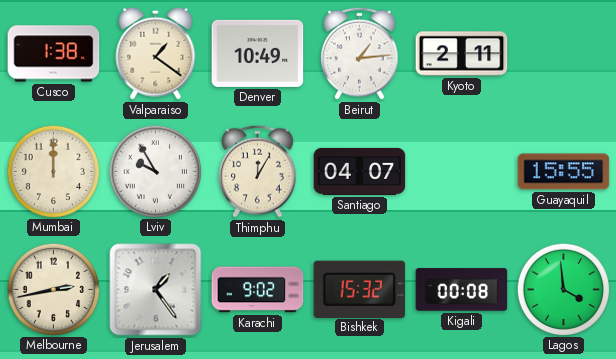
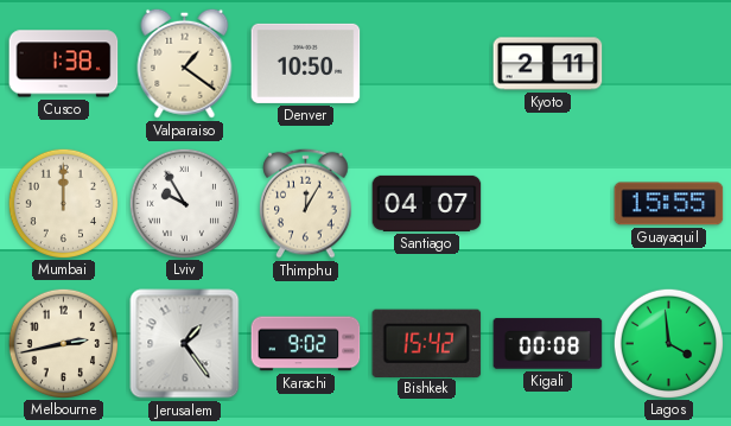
Denver: 10:49 -> 10:50
Beirut: 1:14 -> none
Bishkek: 15:32 -> 15:42
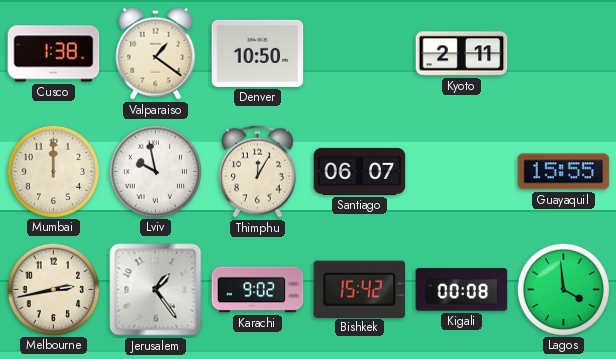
Lviv: 9:55 -> 9:58
Santiago: 04:07 -> 06:07
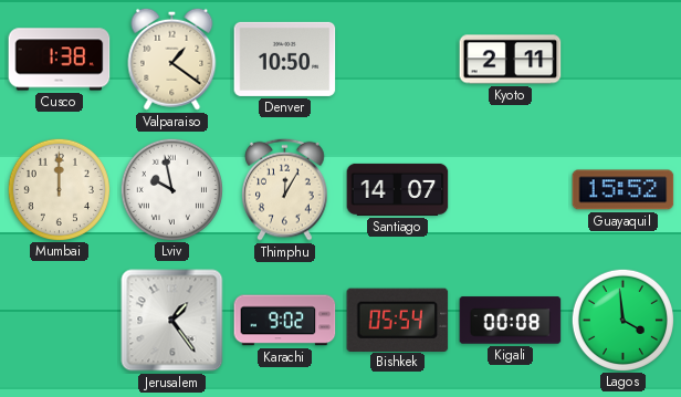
Santiago: 06:07 -> 14:07
Guayaquil: 15:55 -> 15:52
Melbourne: 2:43 -> none
Bishkek: 15:42 -> 05:54
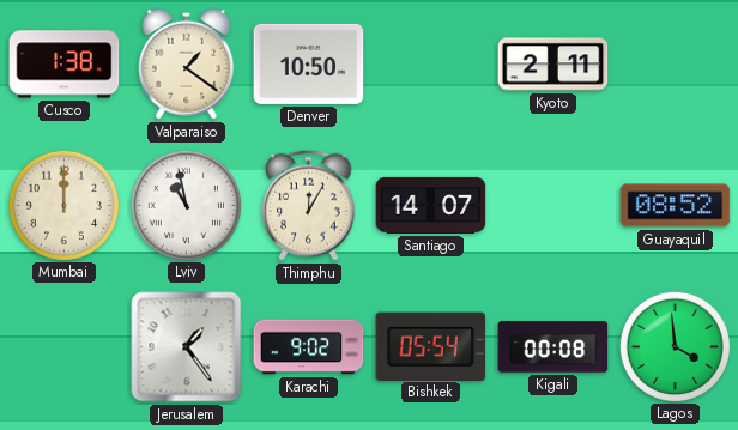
Lviv: 9:58 -> 10:58
Guayaquil: 15:52 -> 08:52
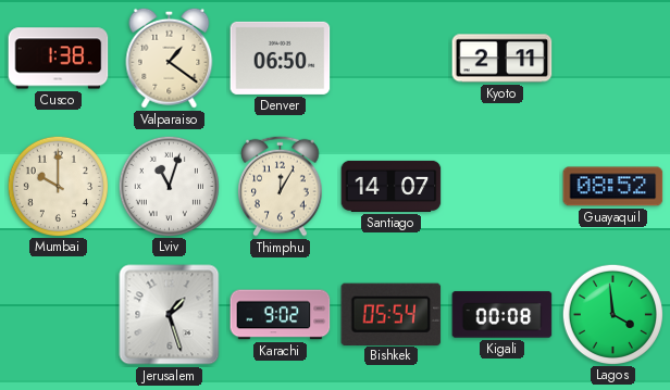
Denver: 10:50 -> 06:50
Mumbai: 12:00 -> 10:00
Lviv: 10:58 -> 11:03
Jerusalem: 1:24 -> 1:27
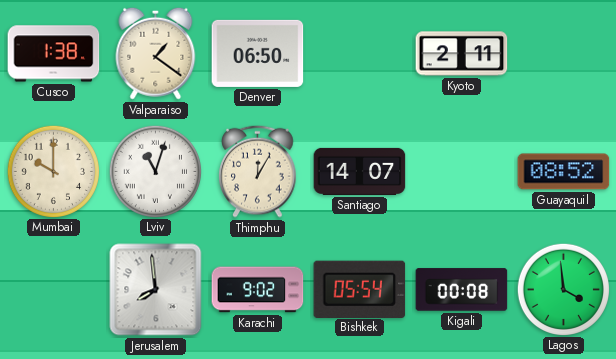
Jerusalem: 1:27 -> 7:59
